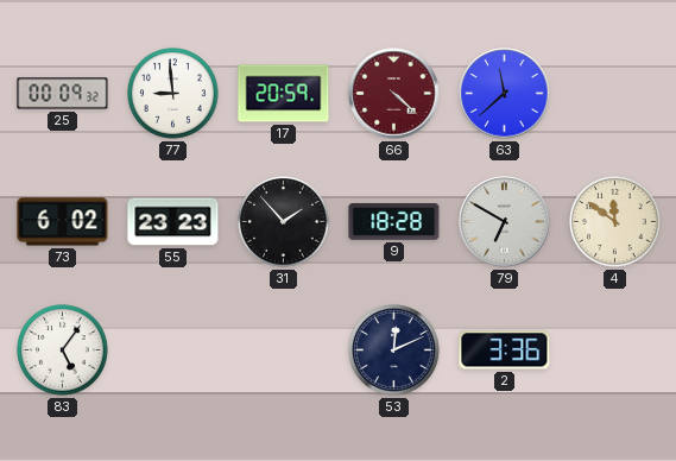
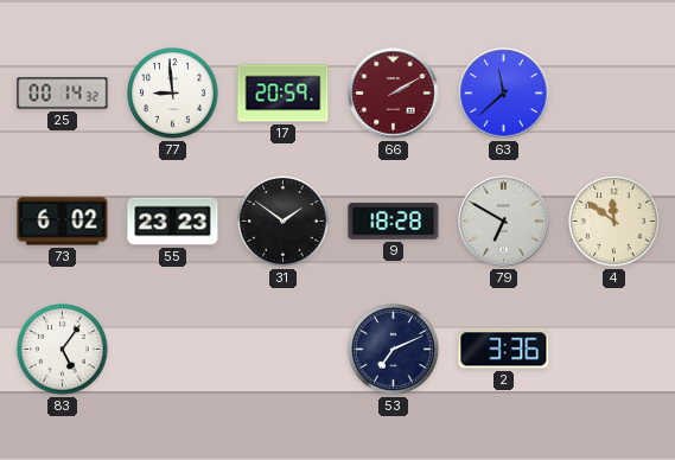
25: 00:09 -> 00:14
66: 4:22 -> 2:10
31: 1:53 -> 1:51
53: 12:11 -> 7:11
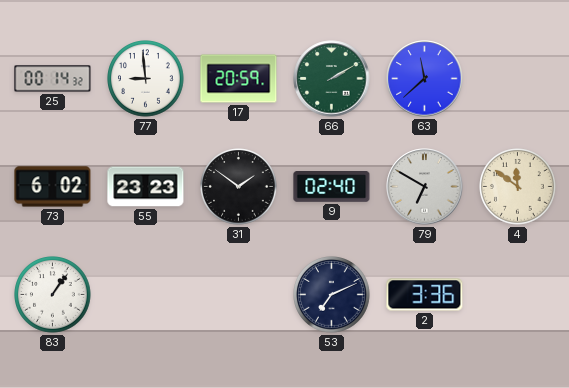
66 dial: burgundy -> green
9: 18:28 -> 02:40
83: 5:06 -> 1:06
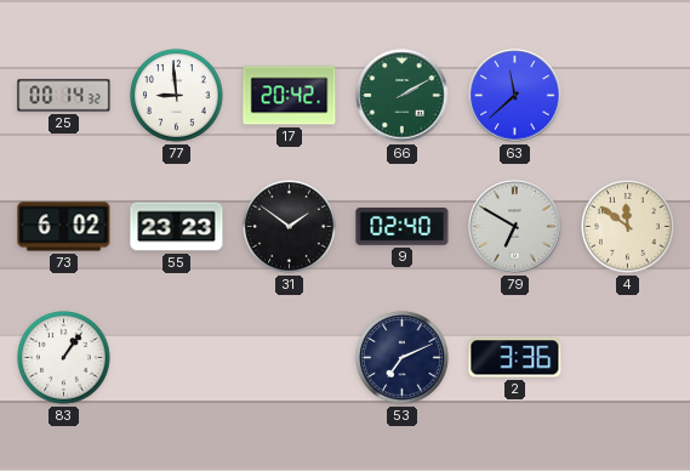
17: 20:59 -> 20:42
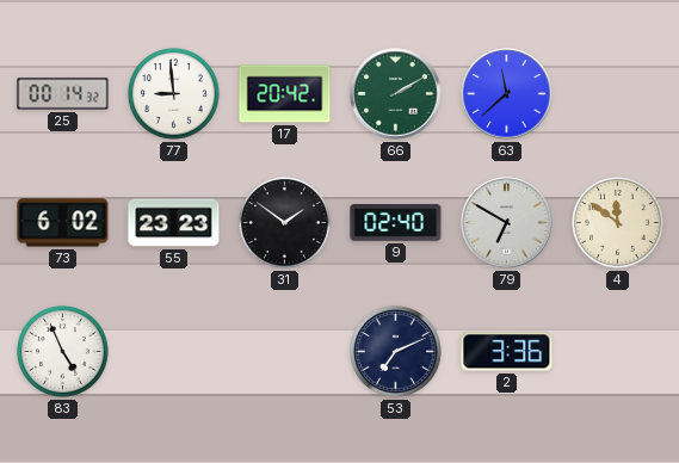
83: 1:06 -> 4:56
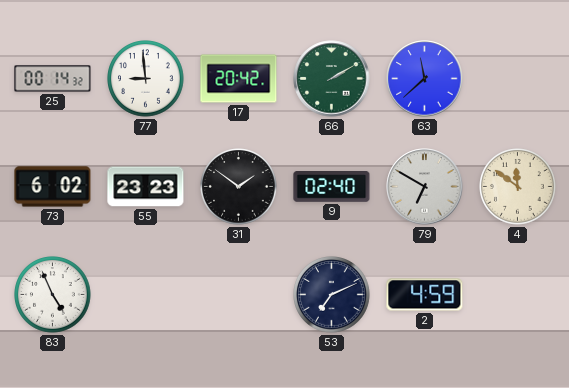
2: 3:36 -> 4:59
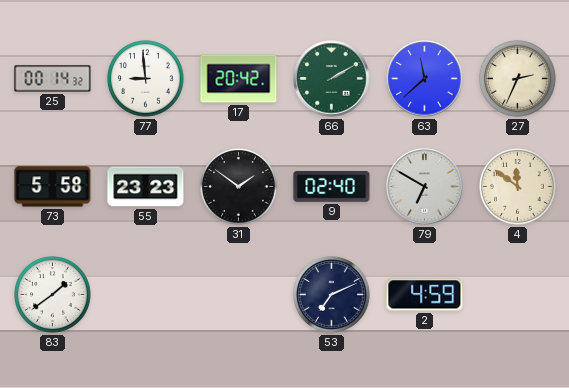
27: none -> 2:34
73: 6:02 -> 5:58
83: 4:56 -> 1:39
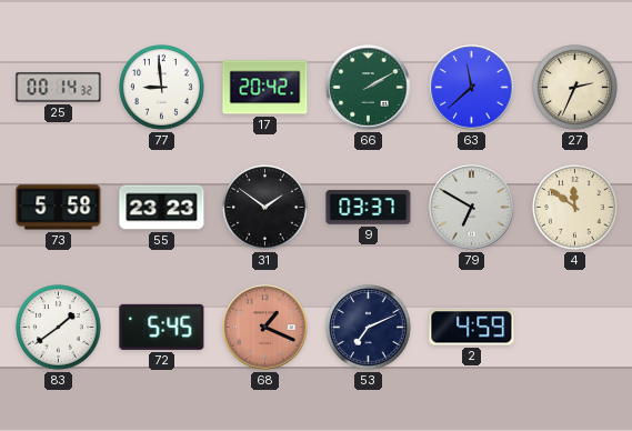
9: 02:40 -> 03:37
72: none -> 5:45
68: none -> 1:19
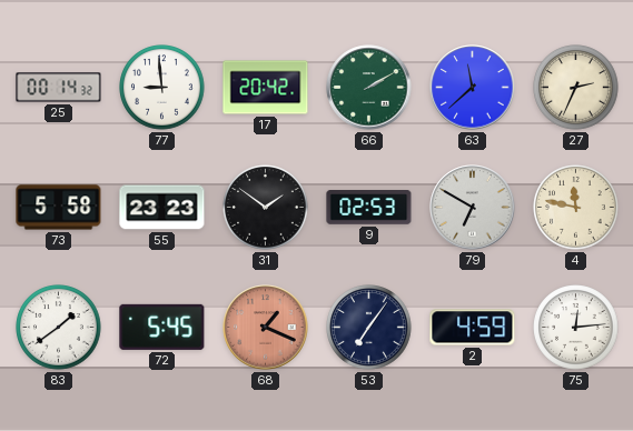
9: 03:37 -> 02:53
4: 11:51 -> 11:47
53: 7:11 -> 7:06
75: none -> 12:14
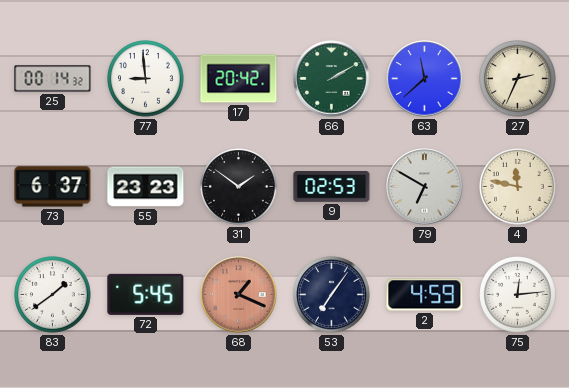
73: 5:58 -> 6:37
